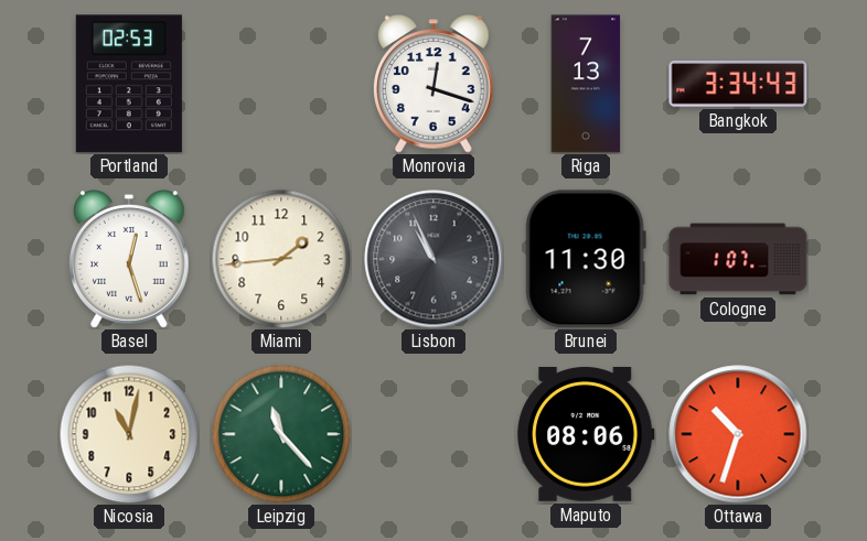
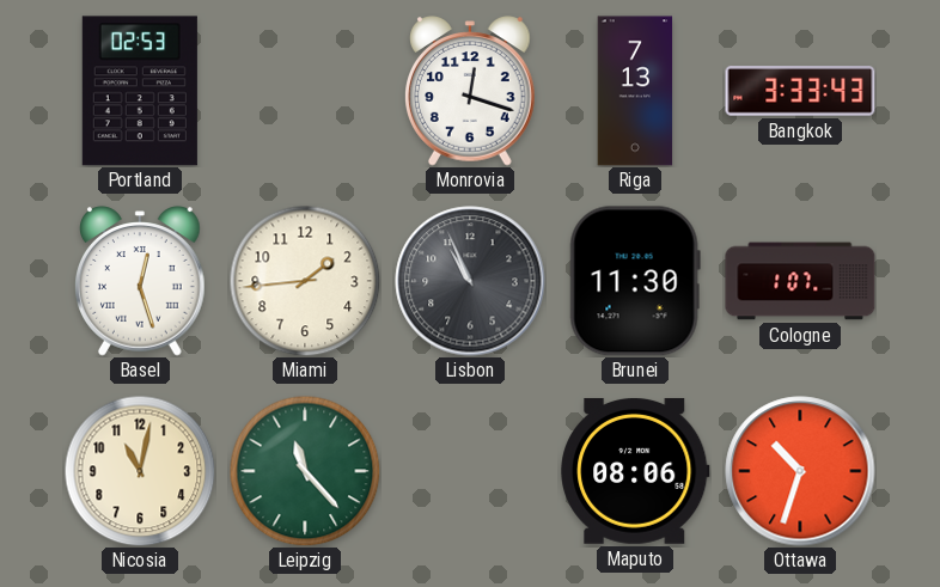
Bangkok: 3:34 -> 3:33
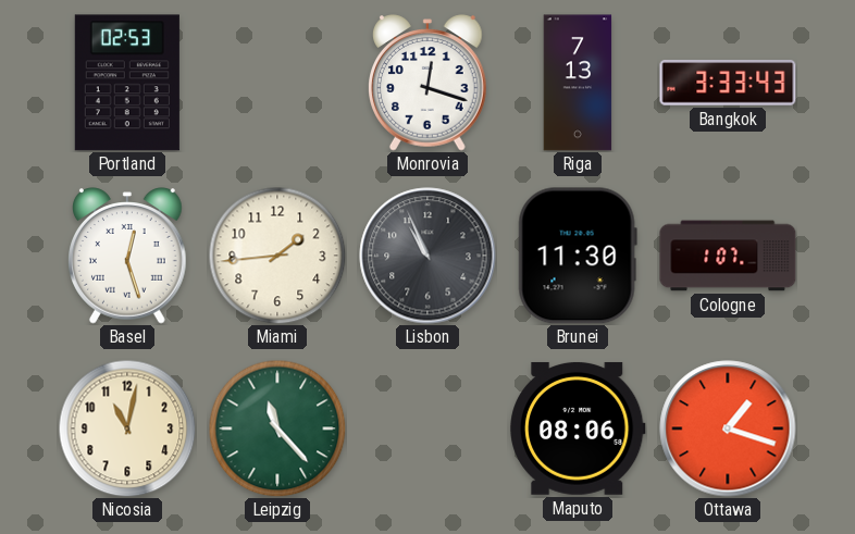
Ottawa: 10:33 -> 1:18
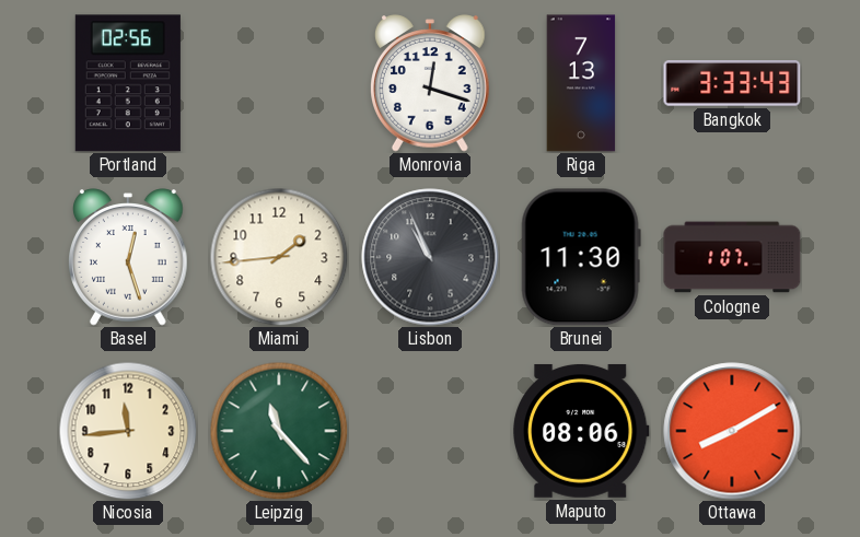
Portland: 02:53 -> 02:56
Nicosia: 11:02 -> 11:44
Ottawa: 1:18 -> 8:10
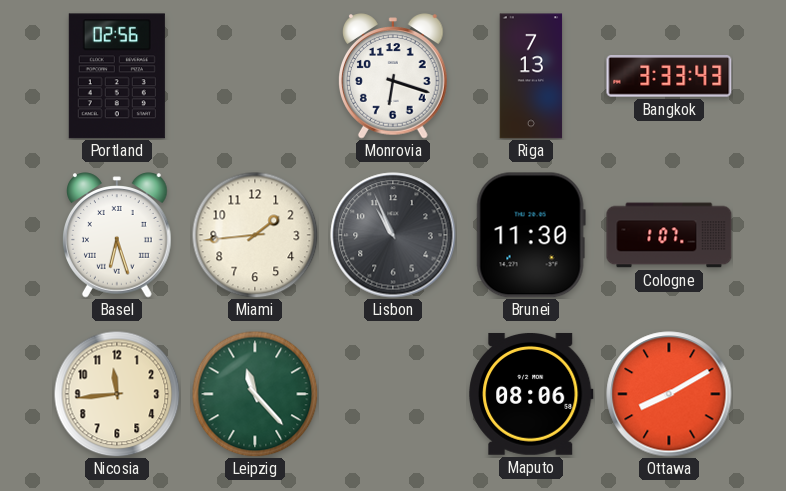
Monrovia: 12:18 -> 6:18
Basel: 12:27 -> 6:27
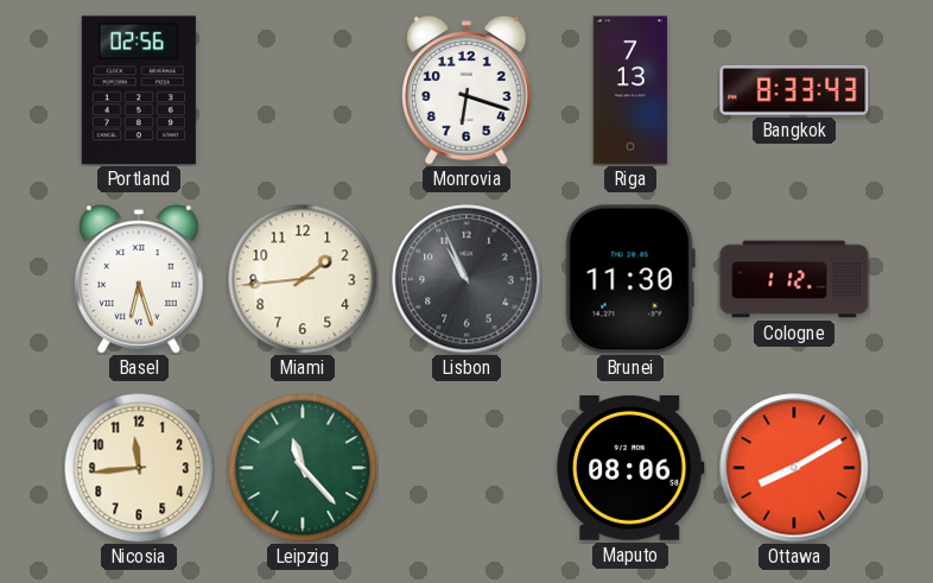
Bangkok: 3:33 -> 8:33
Cologne: 1:07 -> 1:12
